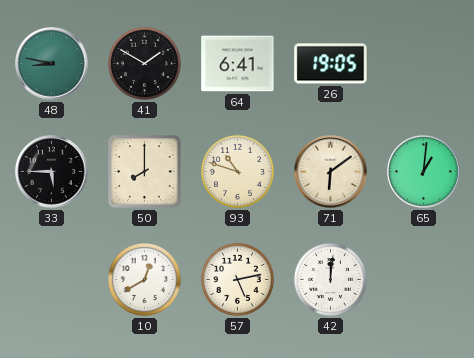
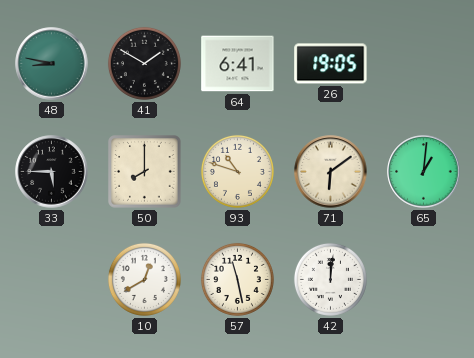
57: 5:13 -> 11:28
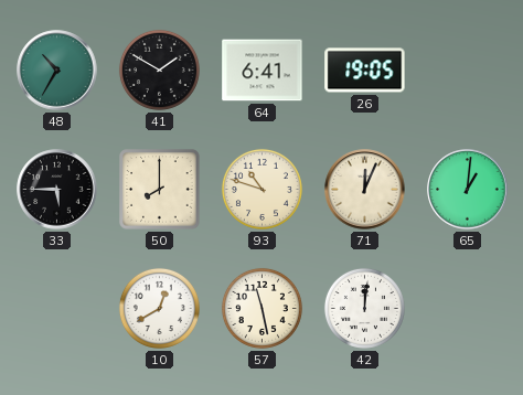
48: 8:47 -> 10:35
71: 6:09 -> 12:04
